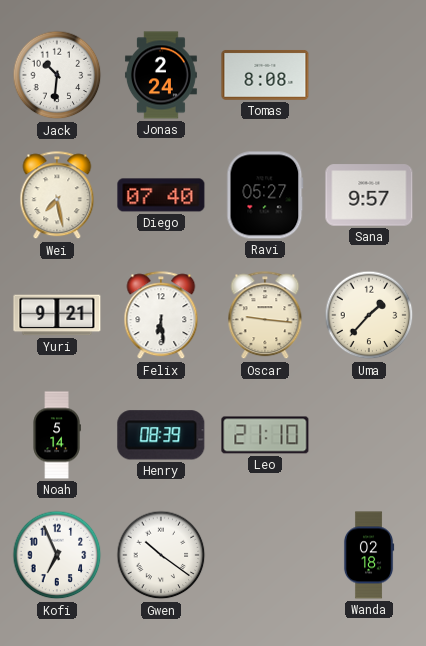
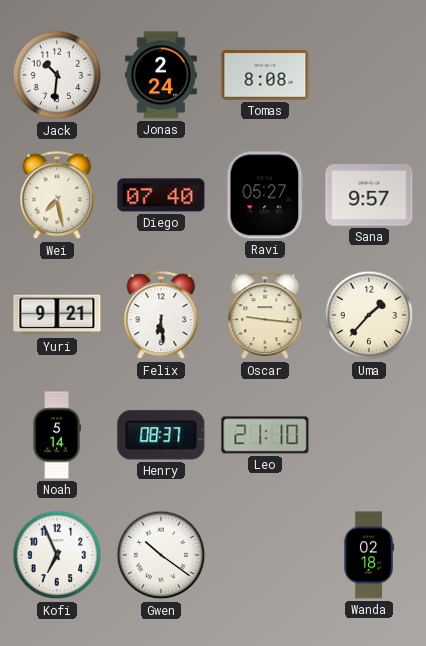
Henry: 08:39 -> 08:37
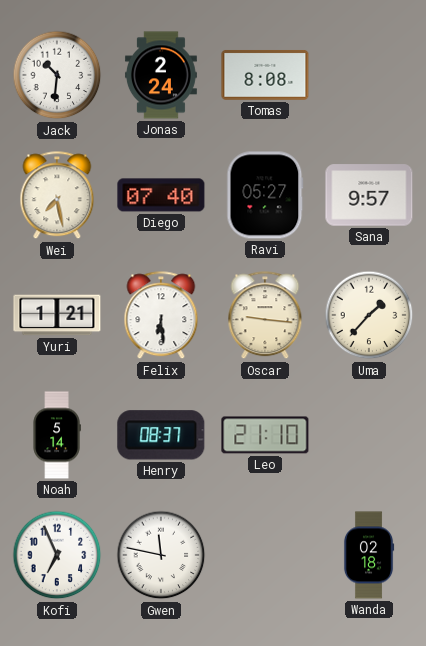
Yuri: 9:21 -> 1:21
Gwen: 10:21 -> 11:47
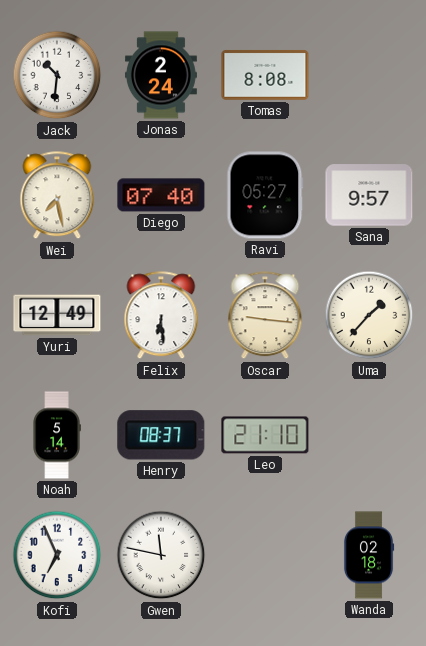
Yuri: 1:21 -> 12:49
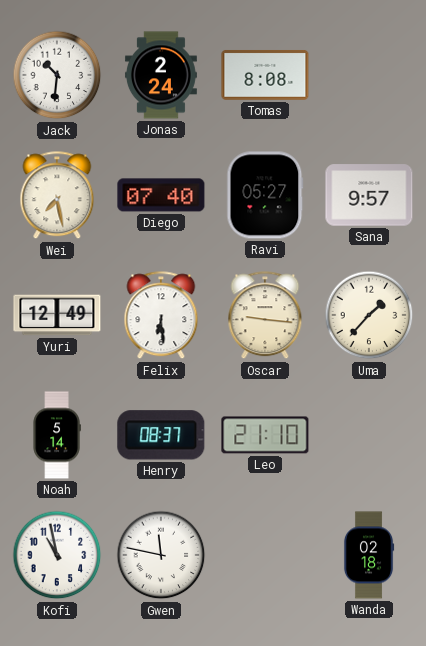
Kofi: 6:56 -> 10:58
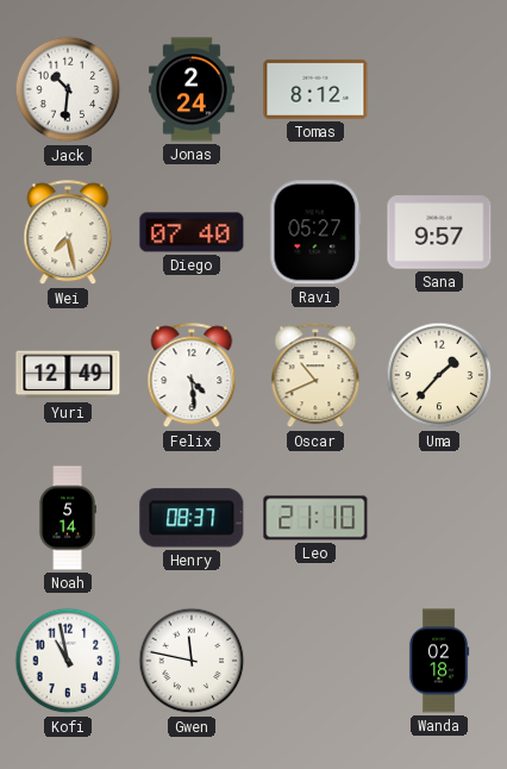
Tomas: 8:08 -> 8:12
Felix: 6:29 -> 4:29
Oscar: 9:16 -> 10:41
